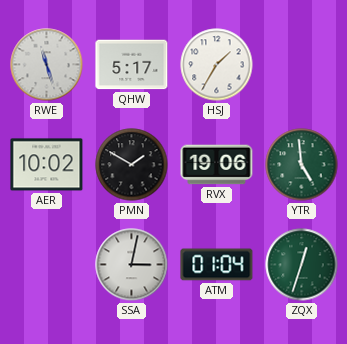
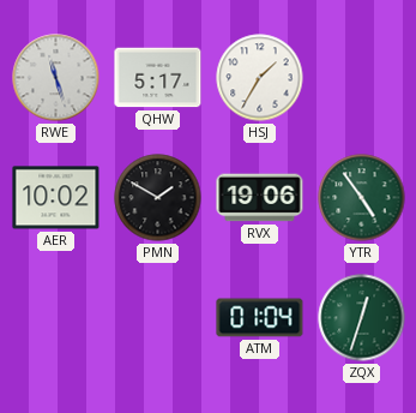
YTR: 4:59 -> 4:54
SSA: 3:02 -> none
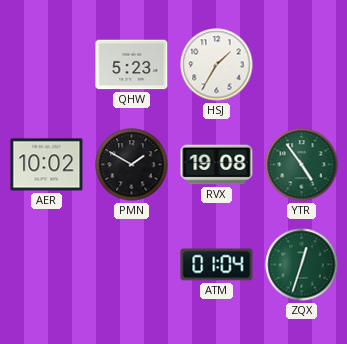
RWE: 11:27 -> none
QHW: 5:17 -> 5:23
RVX: 19:06 -> 19:08
